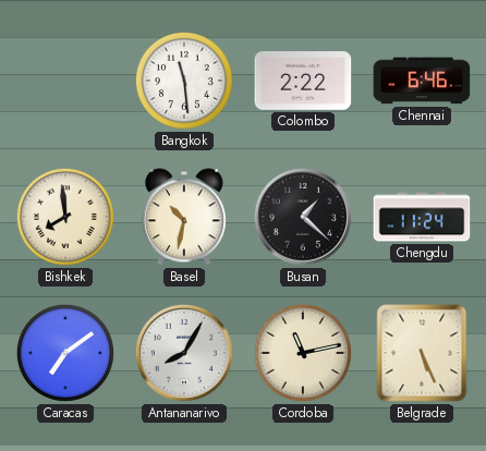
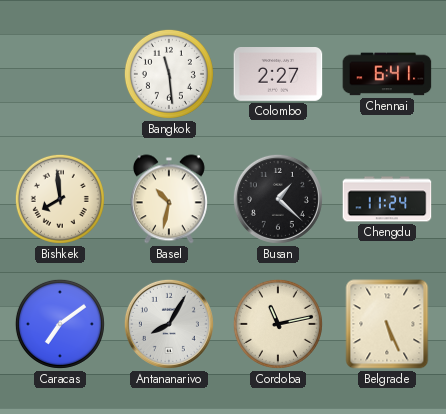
Colombo: 2:22 -> 2:27
Chennai: 6:46 -> 6:41
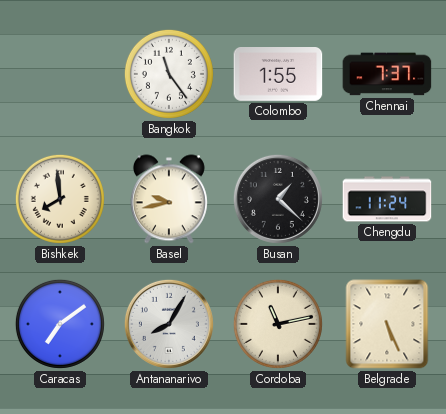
Bangkok: 11:29 -> 11:24
Colombo: 2:27 -> 1:55
Chennai: 6:41 -> 7:37
Basel: 10:32 -> 9:43
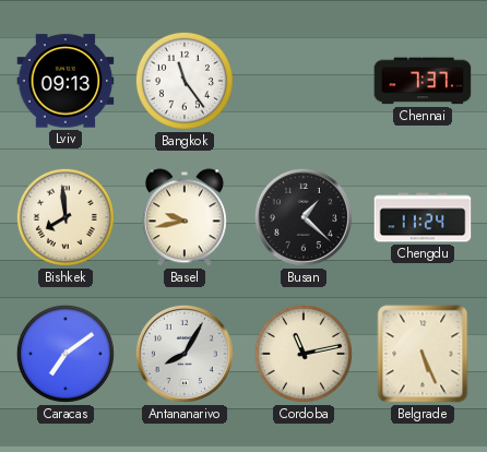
Lviv: none -> 09:13
Colombo: 1:55 -> none
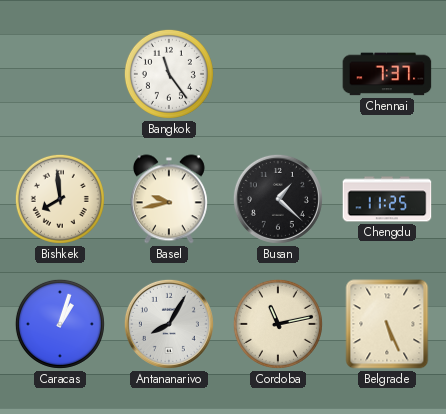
Lviv: 09:13 -> none
Chengdu: 11:24 -> 11:25
Caracas: 7:09 -> 1:03
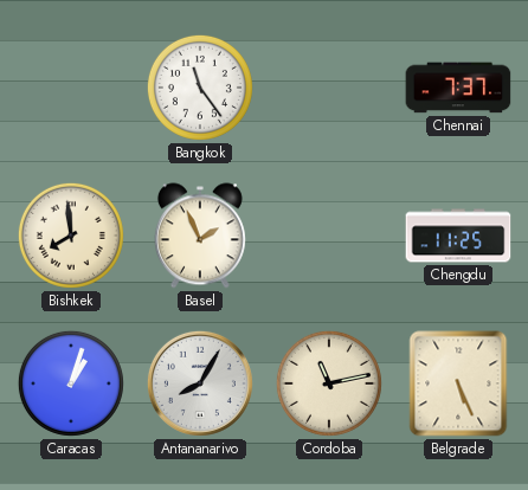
Basel: 9:43 -> 1:56
Busan: 1:22 -> none
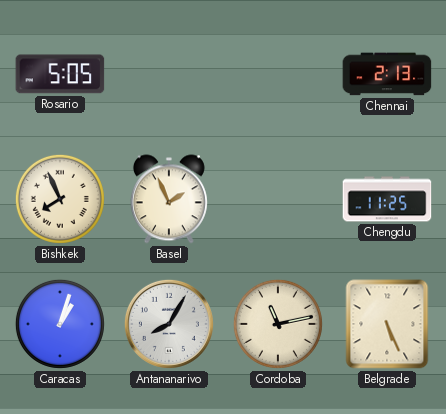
Rosario: none -> 5:05
Bangkok: 11:24 -> none
Chennai: 7:37 -> 2:13
Bishkek: 7:59 -> 7:56
